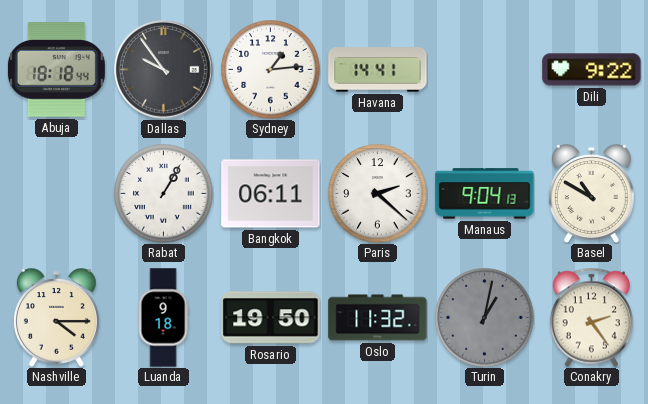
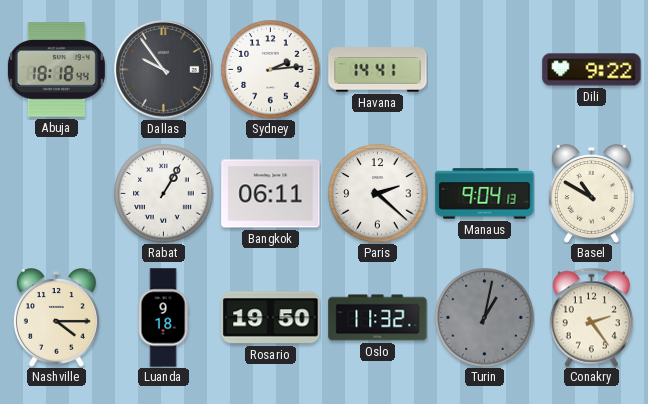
Sydney: 1:14 -> 2:14
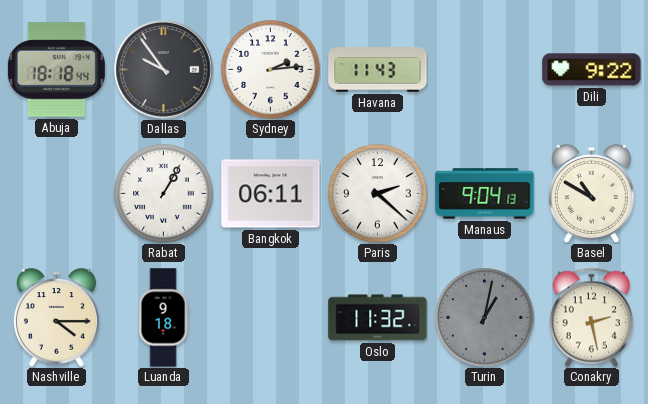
Havana: 14:41 -> 11:43
Rosario: 19:50 -> none
Conakry: 2:24 -> 2:28
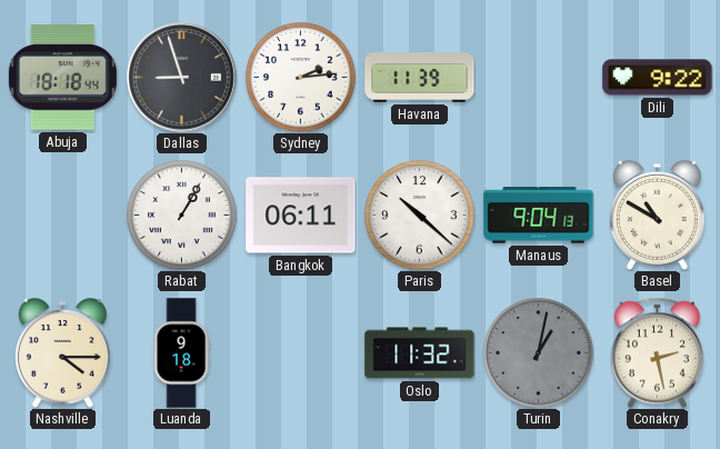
Dallas: 9:54 -> 8:57
Havana: 11:43 -> 11:39
Paris: 2:22 -> 10:22
